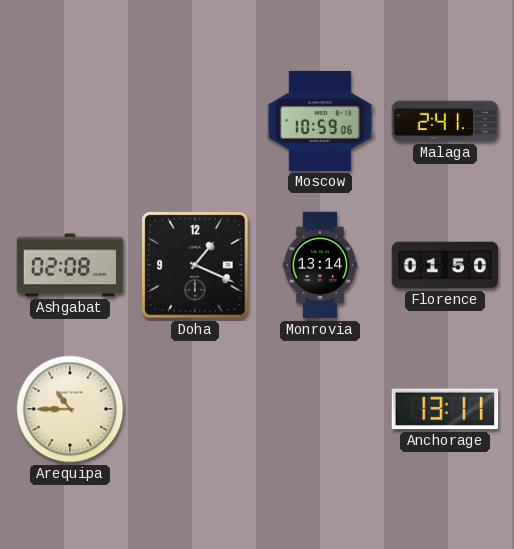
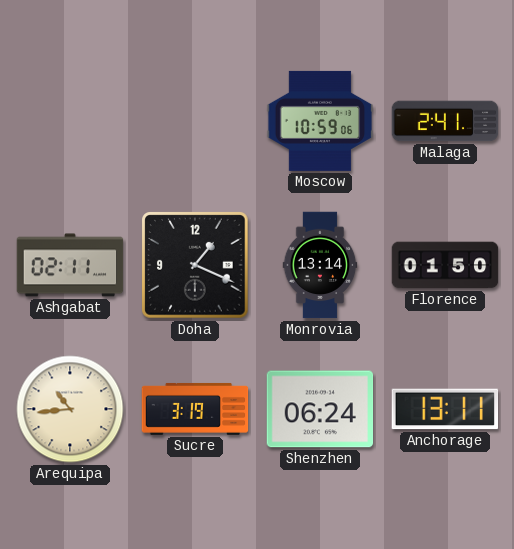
Ashgabat: 02:08 -> 02:11
Arequipa: 10:45 -> 10:44
Sucre: none -> 3:19
Shenzhen: none -> 06:24
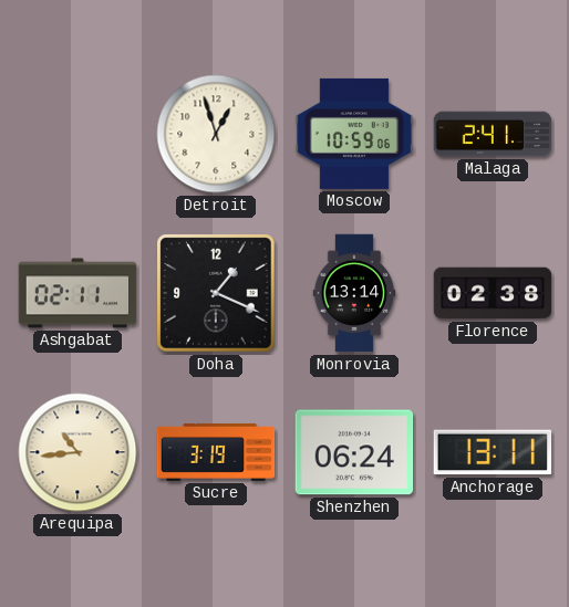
Detroit: none -> 12:57
Florence: 01:50 -> 02:38
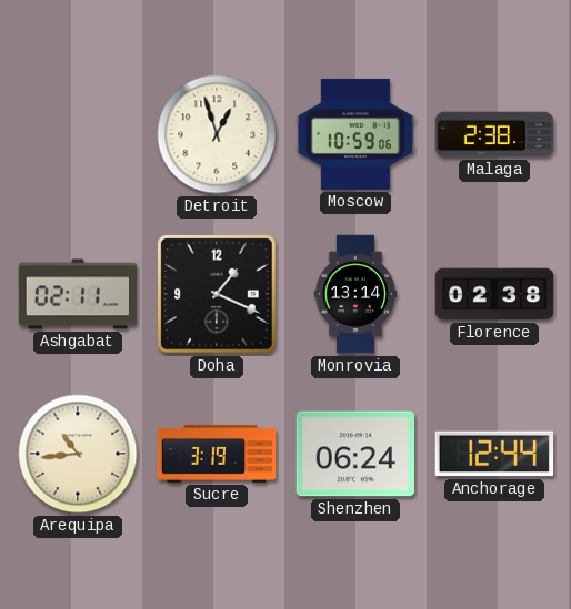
Malaga: 2:41 -> 2:38
Anchorage: 13:11 -> 12:44
